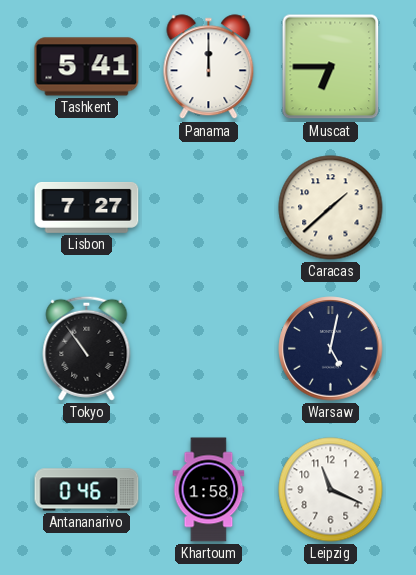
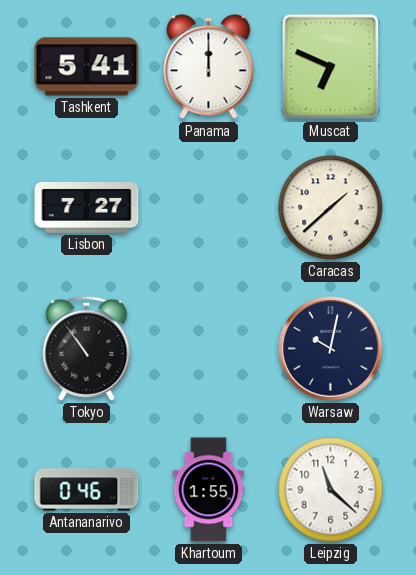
Muscat: 6:45 -> 6:49
Warsaw: 5:02 -> 10:02
Khartoum: 1:58 -> 1:55
Leipzig: 11:19 -> 11:22
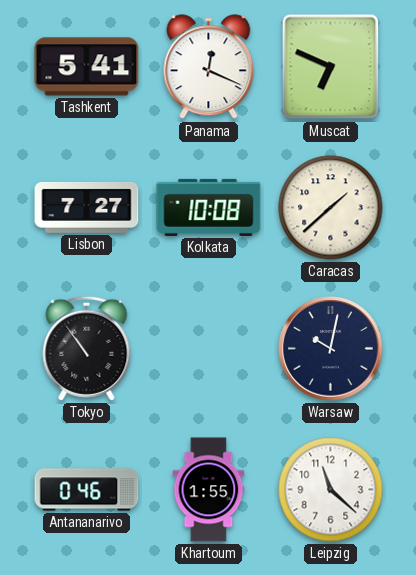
Panama: 12:00 -> 12:19
Kolkata: none -> 10:08
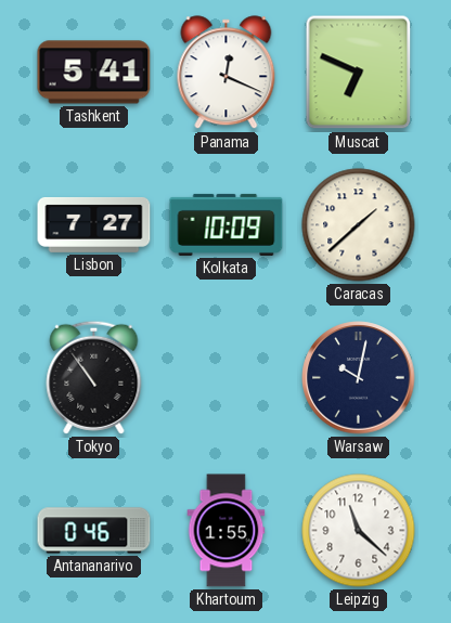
Kolkata: 10:08 -> 10:09
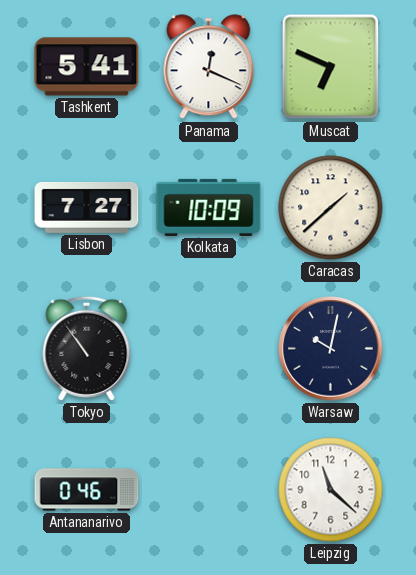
Khartoum: 1:55 -> none
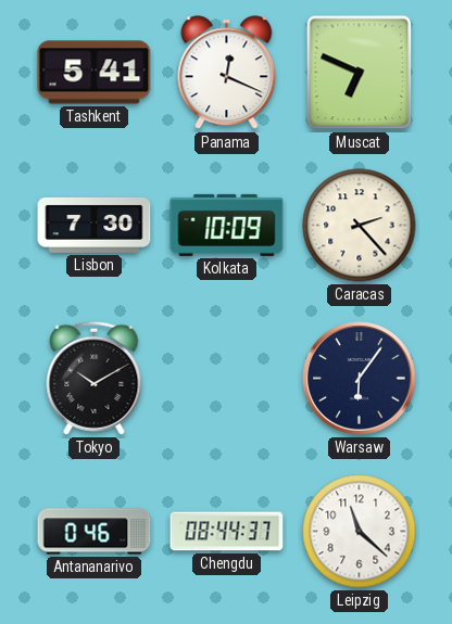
Lisbon: 7:27 -> 7:30
Caracas: 1:38 -> 2:23
Tokyo: 10:54 -> 10:10
Warsaw: 10:02 -> 6:06
Chengdu: none -> 08:44
